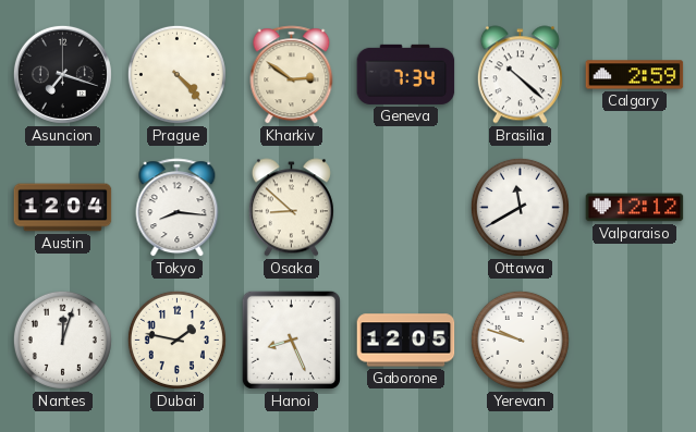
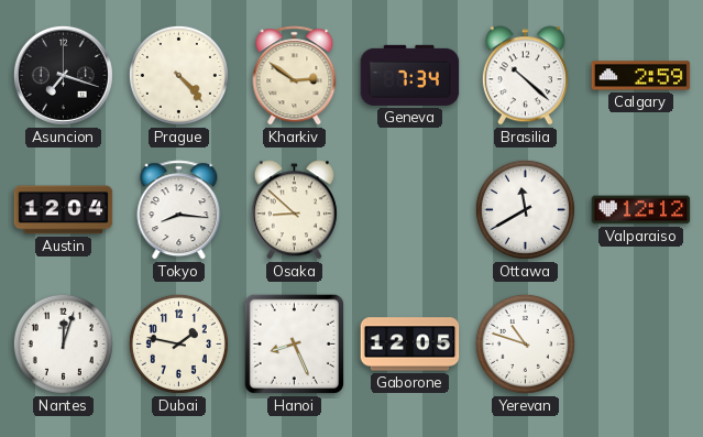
Yerevan: 9:48 -> 10:48
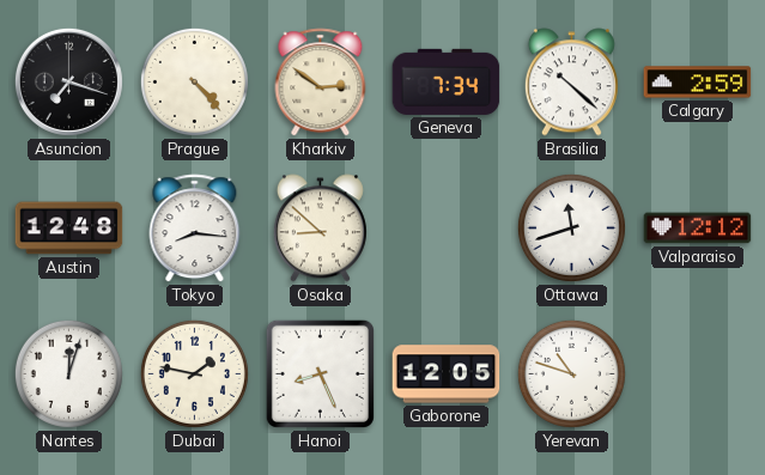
Austin: 12:04 -> 12:48
Ottawa: 11:40 -> 11:42
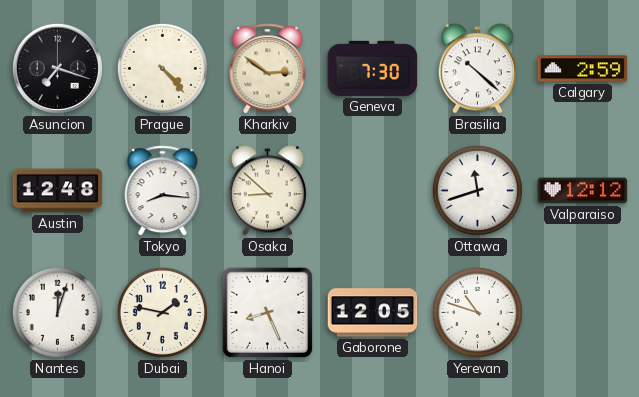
Geneva: 7:34 -> 7:30
